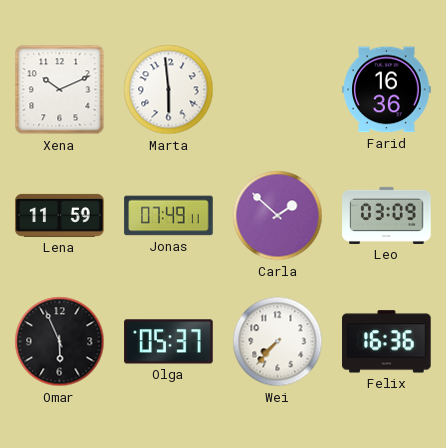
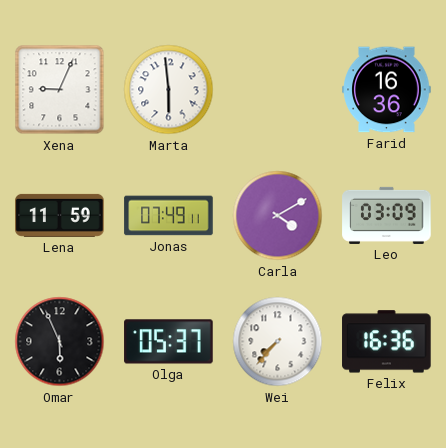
Xena: 10:11 -> 9:04
Carla: 1:52 -> 4:10
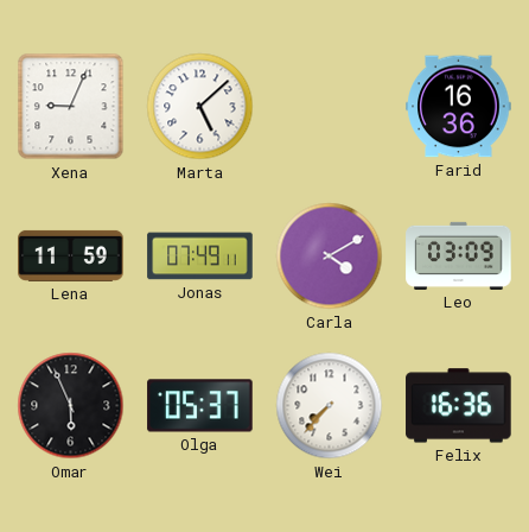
Marta: 5:59 -> 5:08
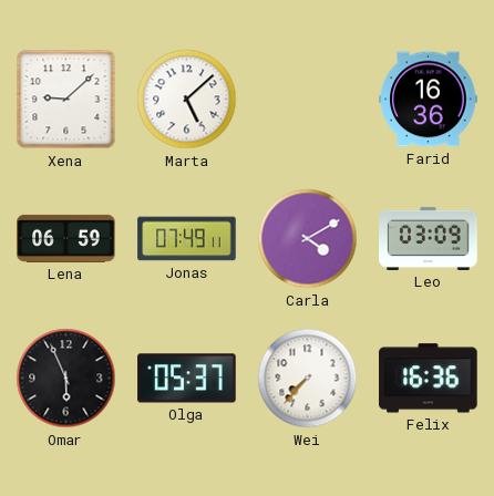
Xena: 9:04 -> 9:08
Lena: 11:59 -> 06:59
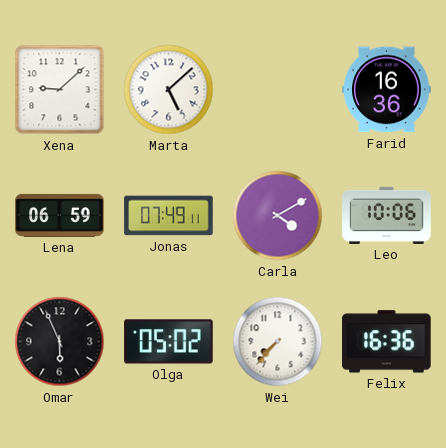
Leo: 03:09 -> 10:06
Olga: 05:37 -> 05:02
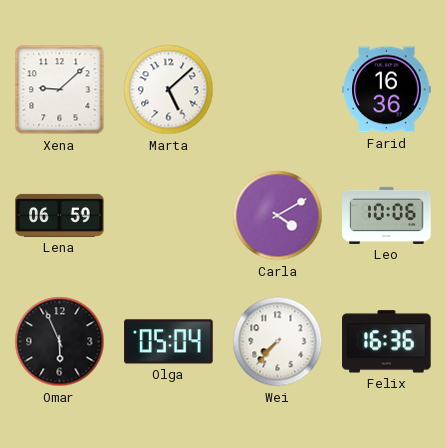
Jonas: 07:49 -> none
Olga: 05:02 -> 05:04
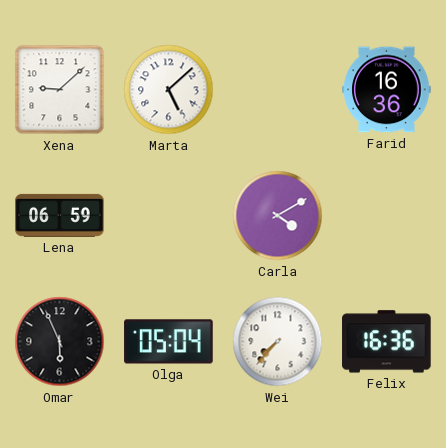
Leo: 10:06 -> none
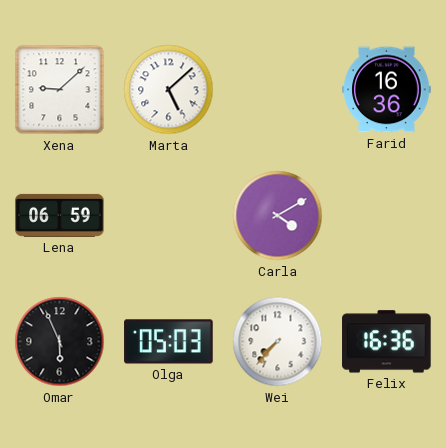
Olga: 05:04 -> 05:03
